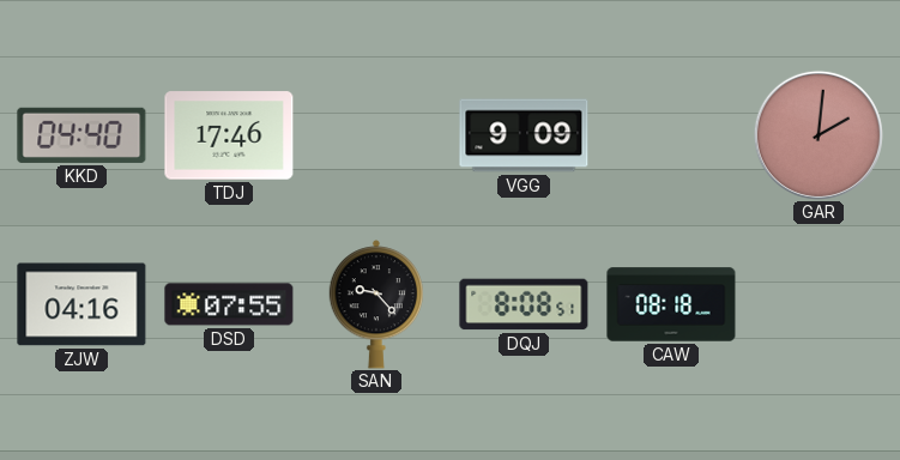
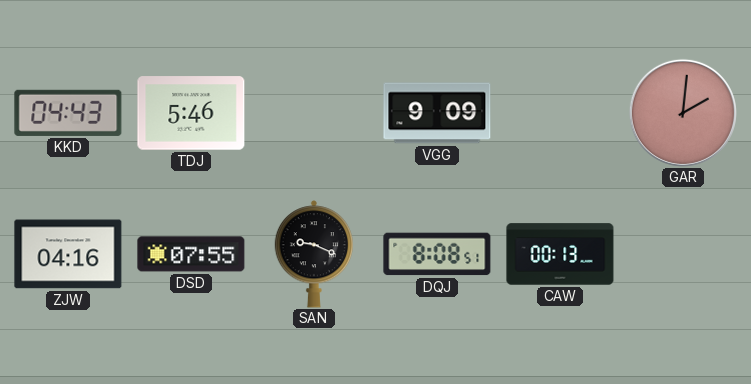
KKD: 04:40 -> 04:43
TDJ: 17:46 -> 5:46
SAN: 9:23 -> 9:19
CAW: 08:18 -> 00:13
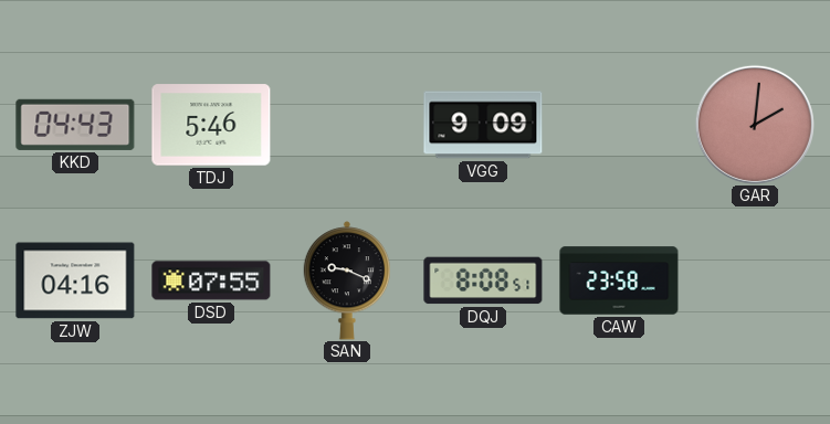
CAW: 00:13 -> 23:58
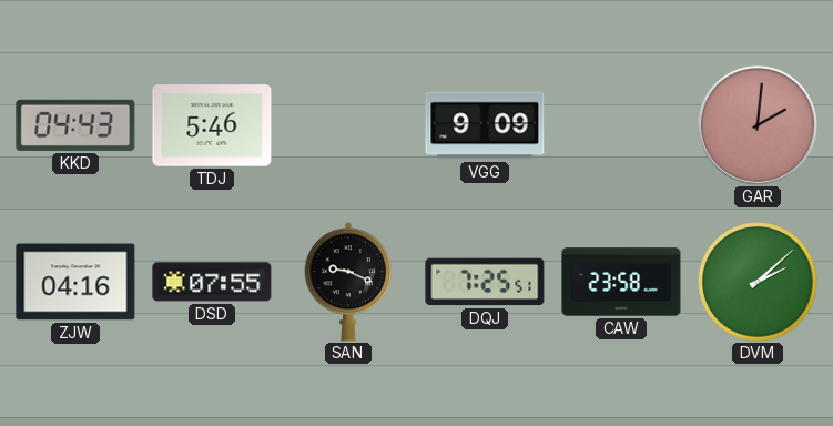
DQJ: 8:08 -> 7:25
DVM: none -> 2:08
